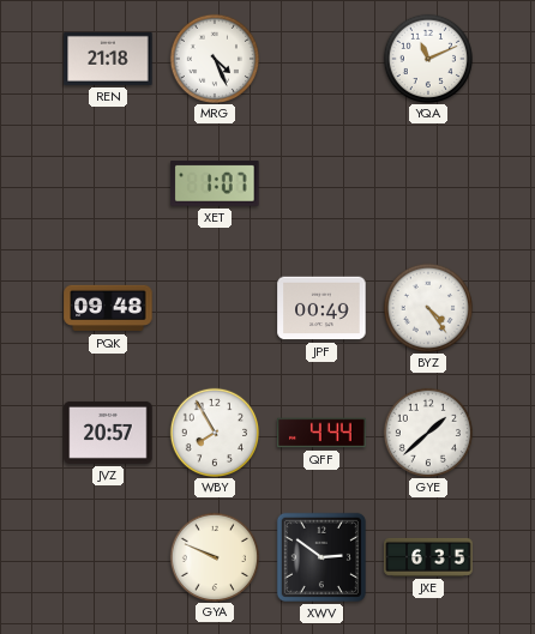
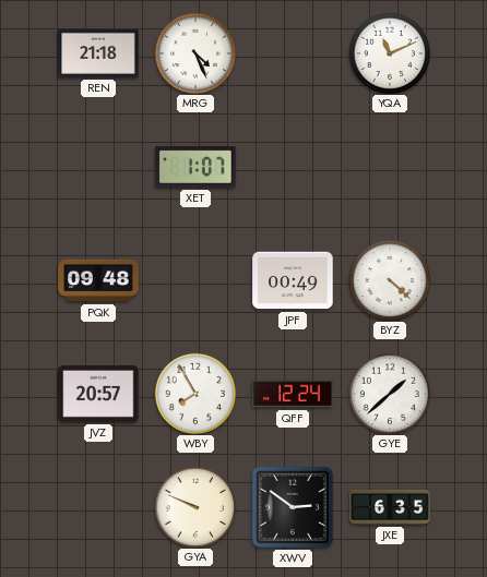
BYZ: 4:24 -> 4:22
QFF: 4:44 -> 12:24
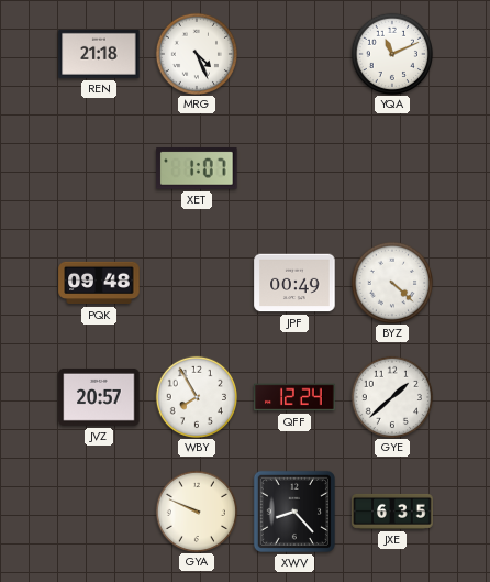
XWV: 2:51 -> 8:23
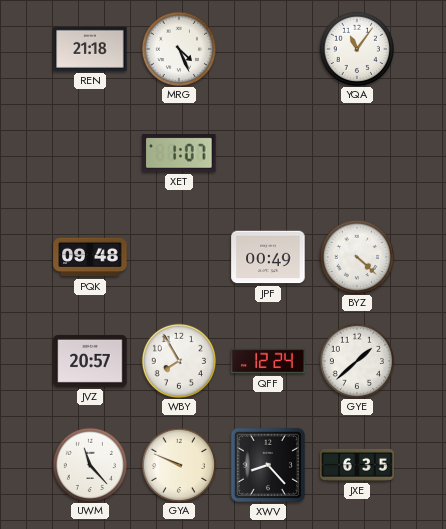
YQA: 11:11 -> 11:06
UWM: none -> 11:23
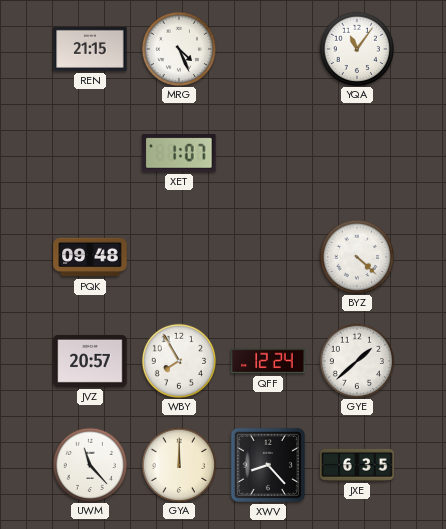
REN: 21:18 -> 21:15
JPF: 00:49 -> none
GYA: 9:49 -> 12:00
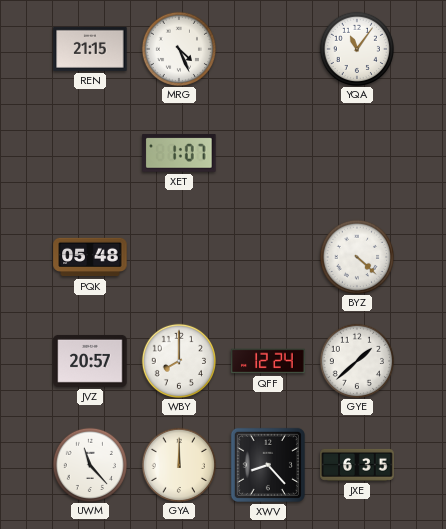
PQK: 09:48 -> 05:48
WBY: 7:55 -> 8:00
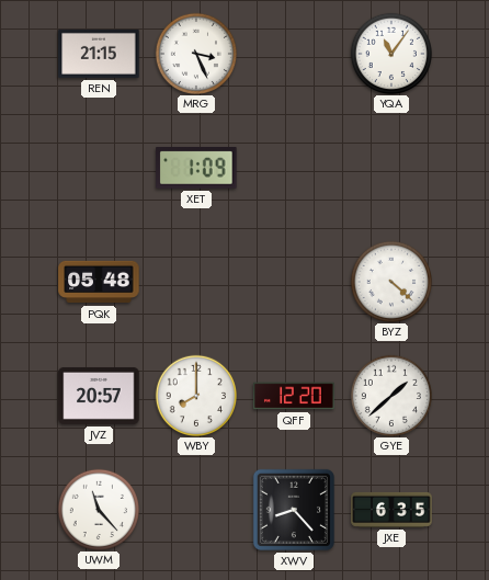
MRG: 4:26 -> 3:26
XET: 1:07 -> 1:09
QFF: 12:24 -> 12:20
GYA: 12:00 -> none
